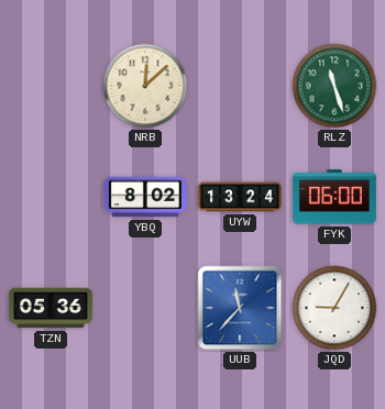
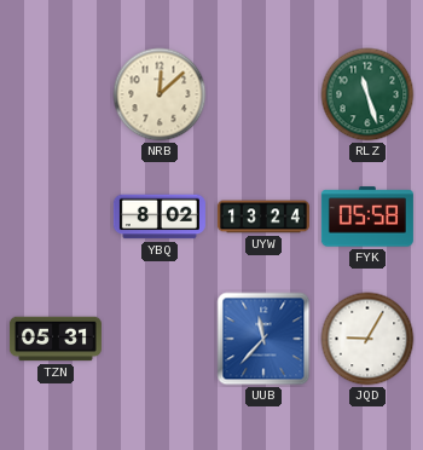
FYK: 06:00 -> 05:58
TZN: 05:36 -> 05:31
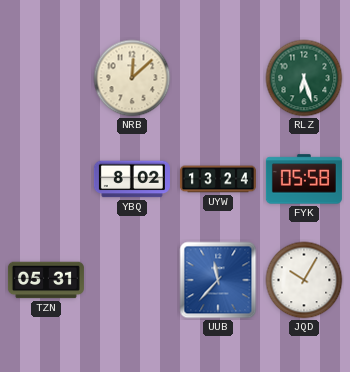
RLZ: 11:27 -> 6:27
JQD: 9:05 -> 10:05
